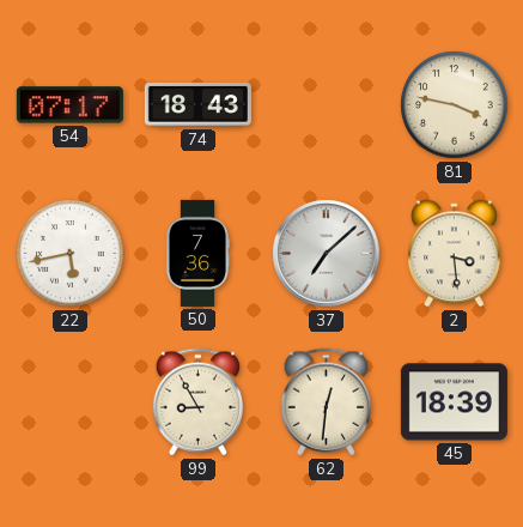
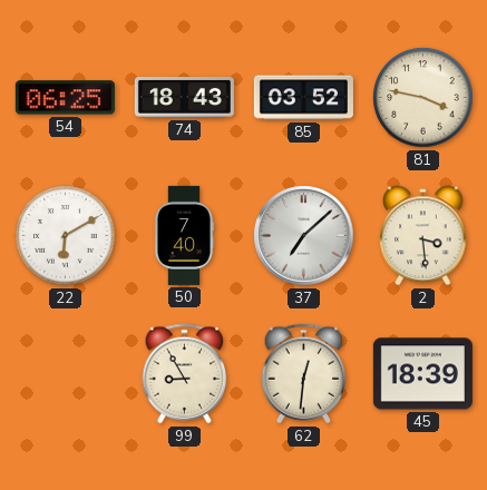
54: 07:17 -> 06:25
85: none -> 03:52
22: 5:43 -> 6:10
50: 7:36 -> 7:40
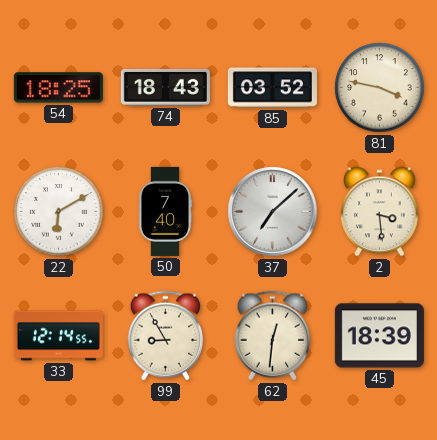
54: 06:25 -> 18:25
33: none -> 12:14
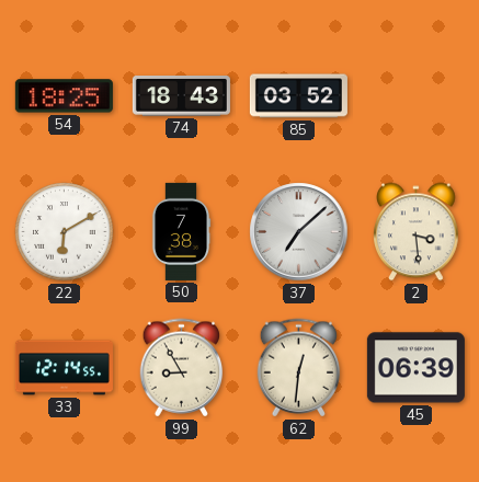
81: 3:47 -> none
50: 7:40 -> 7:38
45: 18:39 -> 06:39
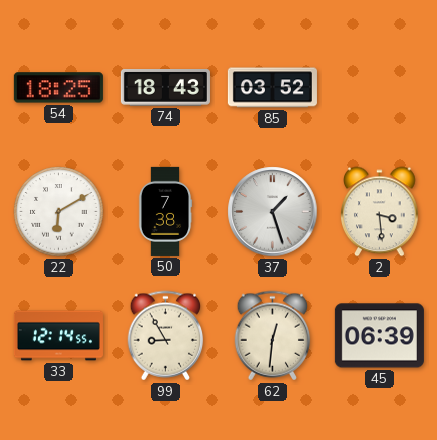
37: 7:08 -> 1:27
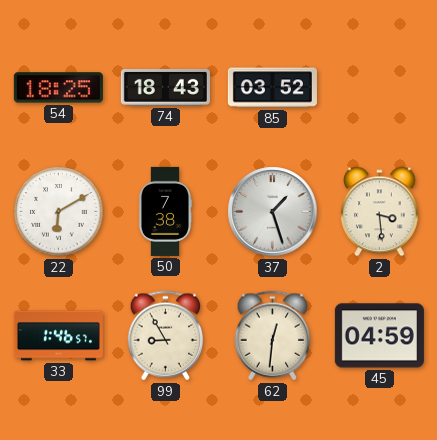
33: 12:14 -> 1:46
45: 06:39 -> 04:59
